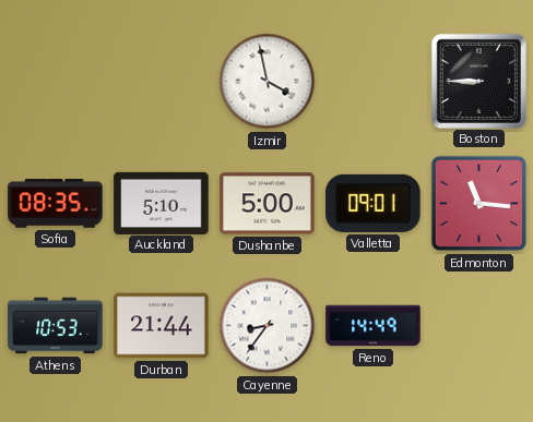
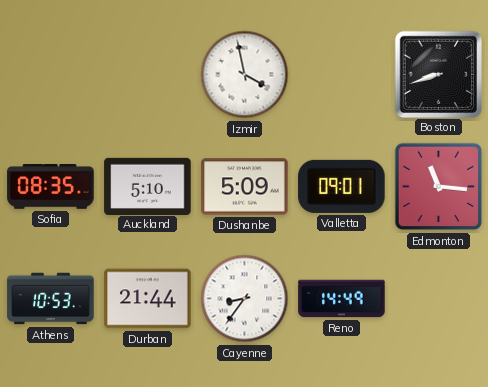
Boston: 8:45 -> 8:42
Dushanbe: 5:00 -> 5:09
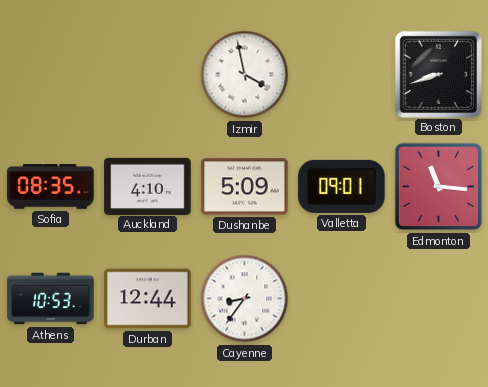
Auckland: 5:10 -> 4:10
Durban: 21:44 -> 12:44
Reno: 14:49 -> none
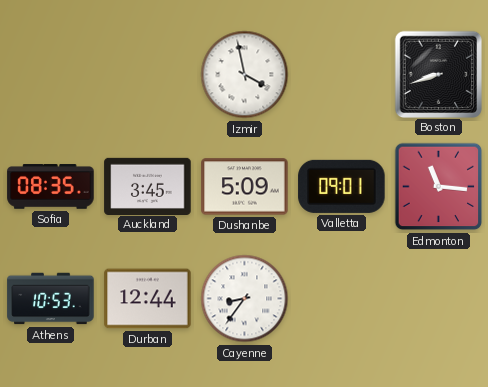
Auckland: 4:10 -> 3:45
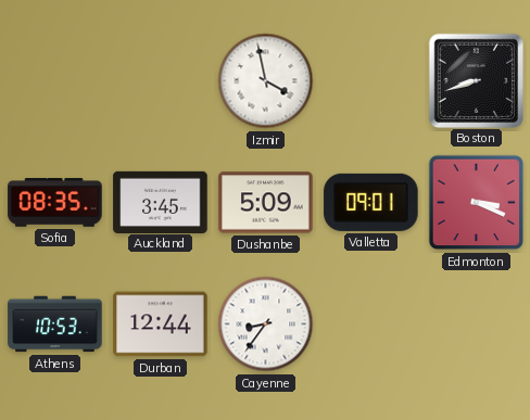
Edmonton: 11:16 -> 3:19
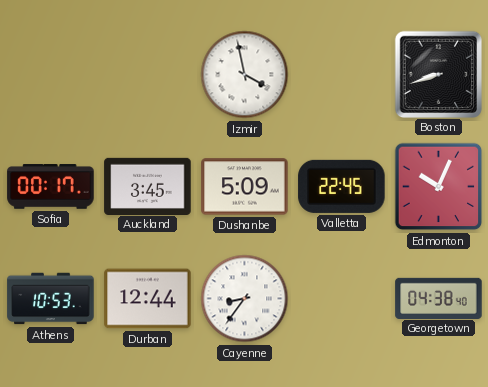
Sofia: 08:35 -> 00:17
Valletta: 09:01 -> 22:45
Edmonton: 3:19 -> 10:04
Georgetown: none -> 04:38
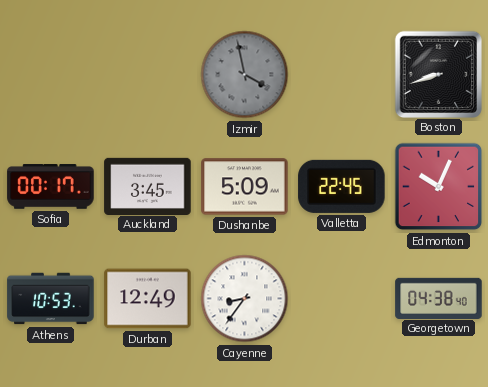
Izmir dial: white -> grey
Durban: 12:44 -> 12:49
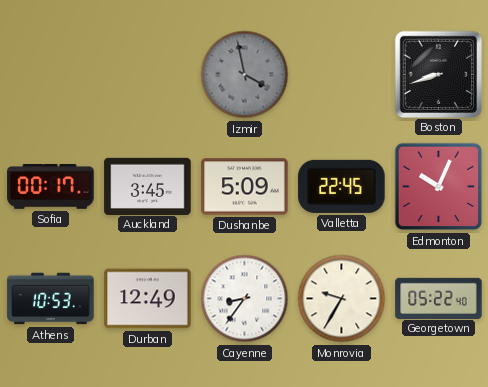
Monrovia: none -> 9:35
Georgetown: 04:38 -> 05:22
